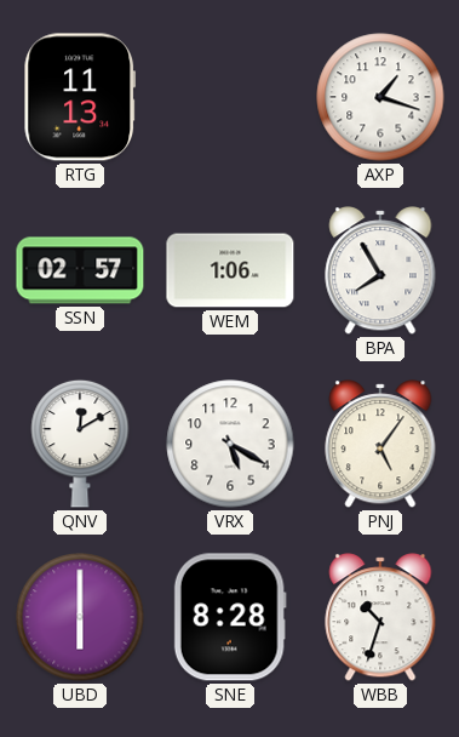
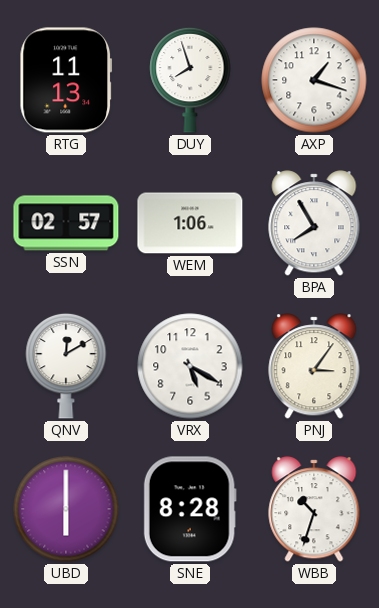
DUY: none -> 7:57
PNJ: 5:06 -> 3:06
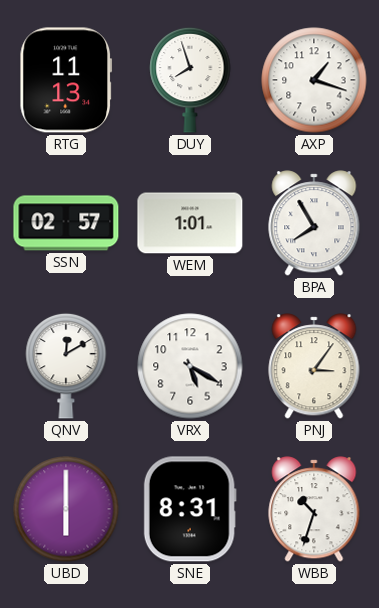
WEM: 1:06 -> 1:01
SNE: 8:28 -> 8:31
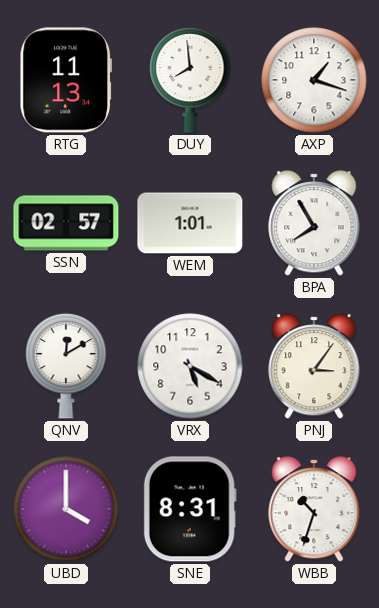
DUY: 7:57 -> 7:59
UBD: 6:00 -> 4:00
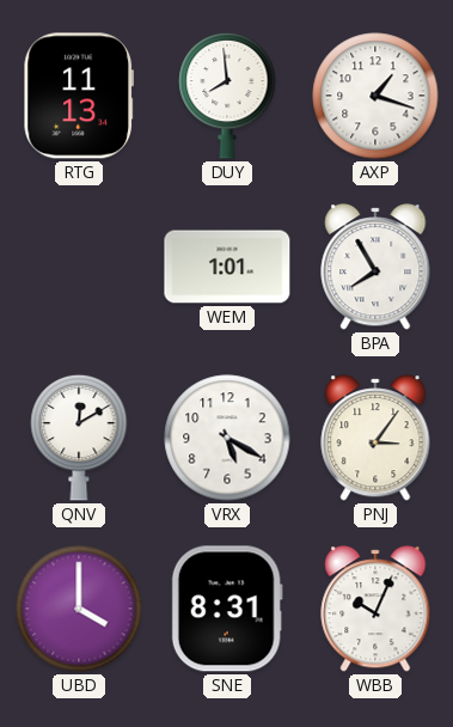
SSN: 02:57 -> none
WBB: 10:33 -> 10:04
